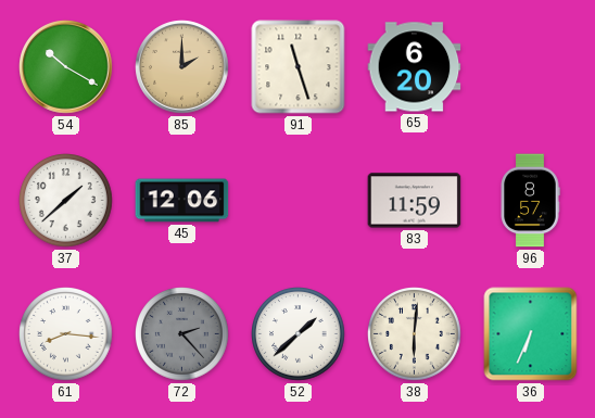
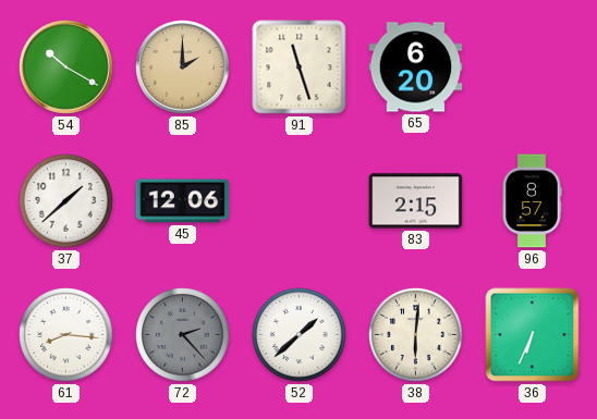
83: 11:59 -> 2:15
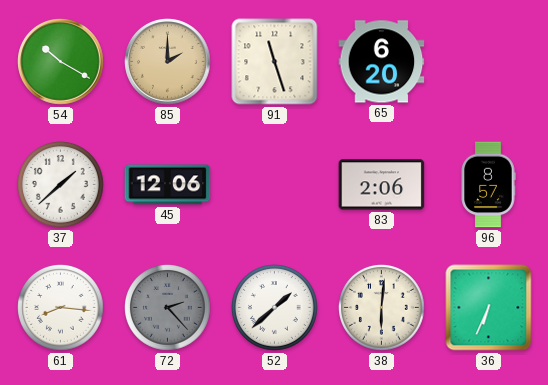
83: 2:15 -> 2:06
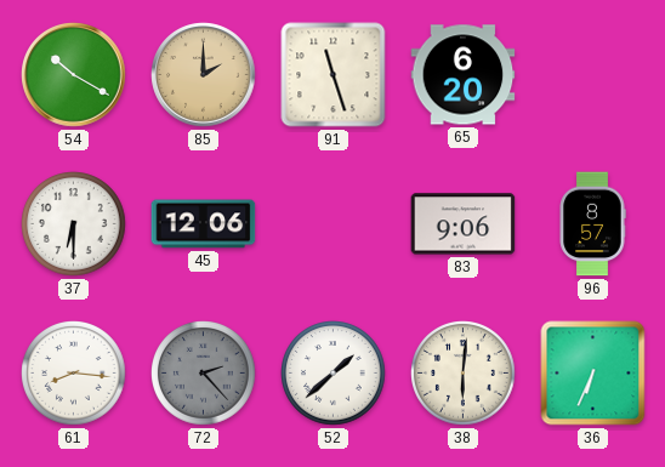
37: 1:38 -> 6:30
83: 2:06 -> 9:06
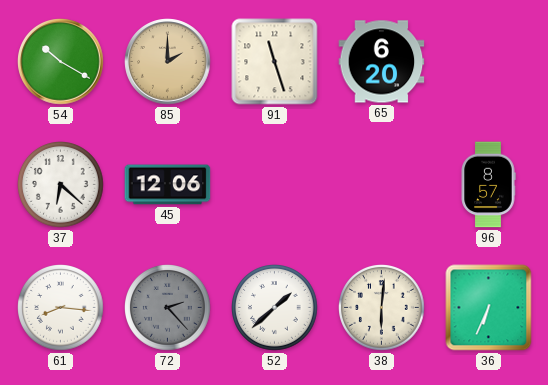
37: 6:30 -> 6:22
83: 9:06 -> none
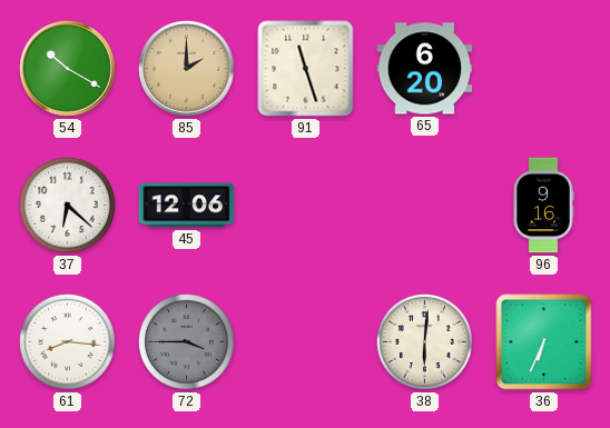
96: 8:57 -> 9:16
72: 2:23 -> 3:45
52: 1:38 -> none
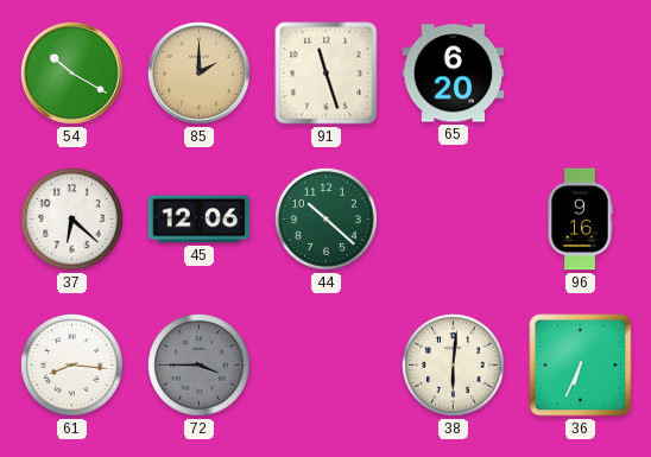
44: none -> 10:22
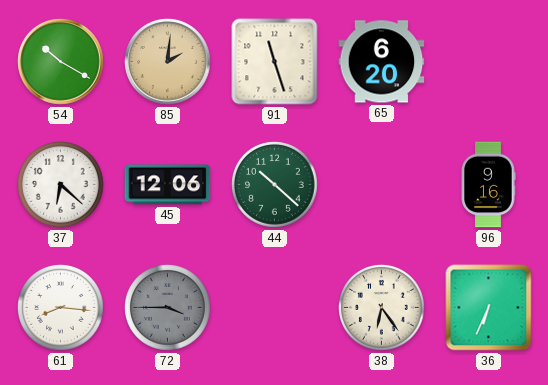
85: 2:00 -> 2:01
38: 6:01 -> 6:24
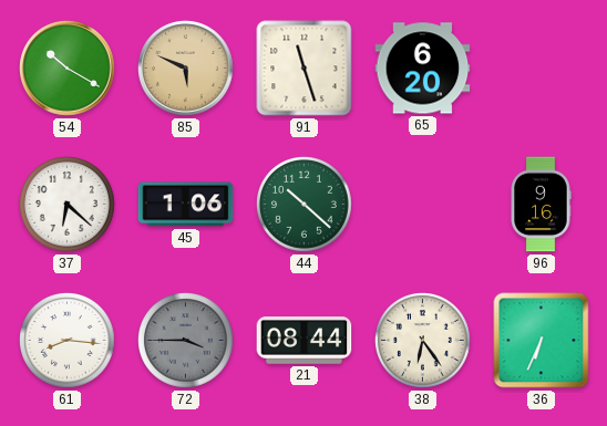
85: 2:01 -> 5:49
45: 12:06 -> 1:06
21: none -> 08:44
